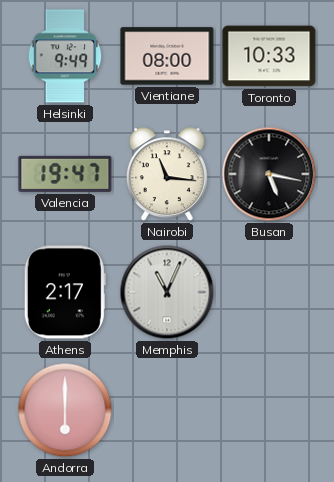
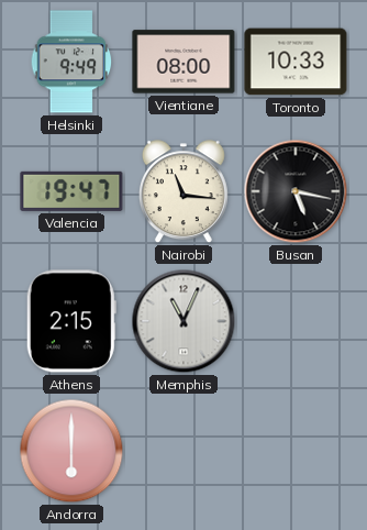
Athens: 2:17 -> 2:15
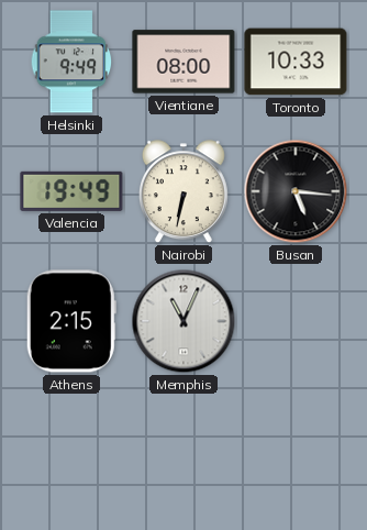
Valencia: 19:47 -> 19:49
Nairobi: 11:16 -> 6:32
Busan: 5:17 -> 5:16
Andorra: 6:00 -> none
